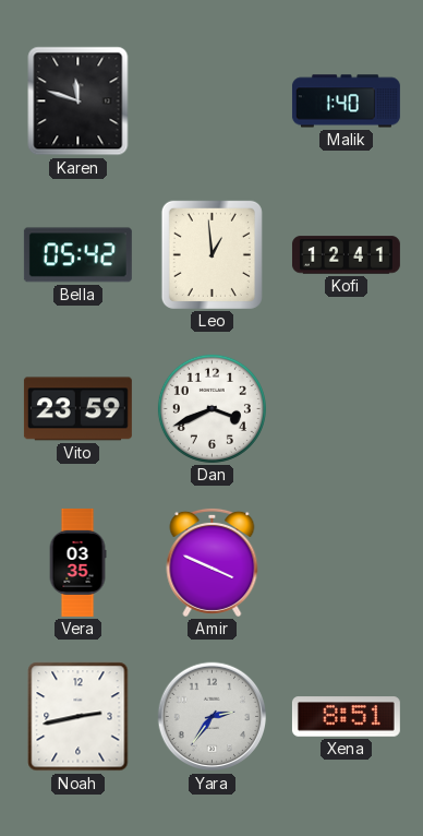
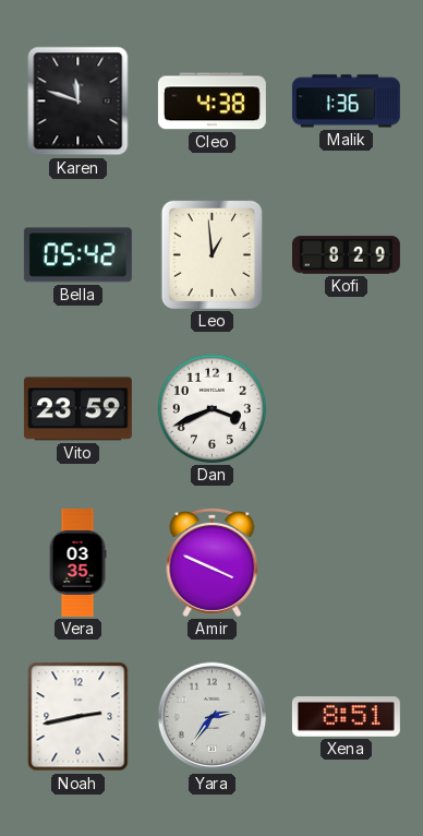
Cleo: none -> 4:38
Malik: 1:40 -> 1:36
Kofi: 12:41 -> 8:29
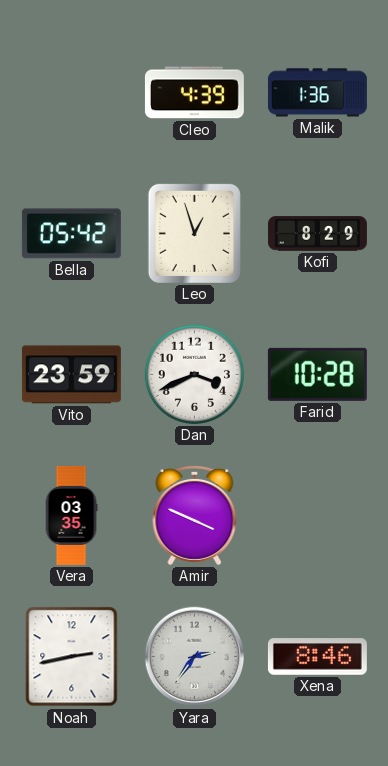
Karen: 11:48 -> none
Cleo: 4:38 -> 4:39
Leo: 12:59 -> 12:57
Farid: none -> 10:28
Xena: 8:51 -> 8:46
